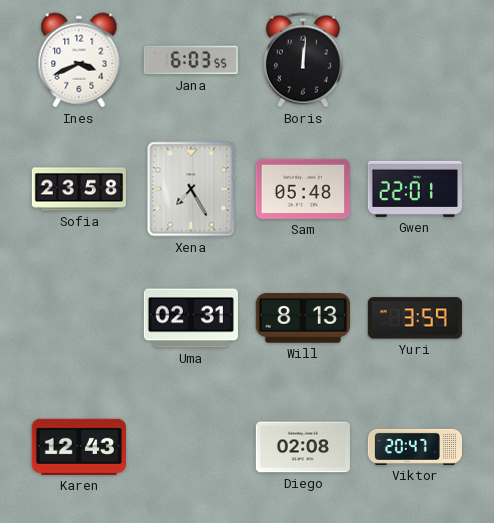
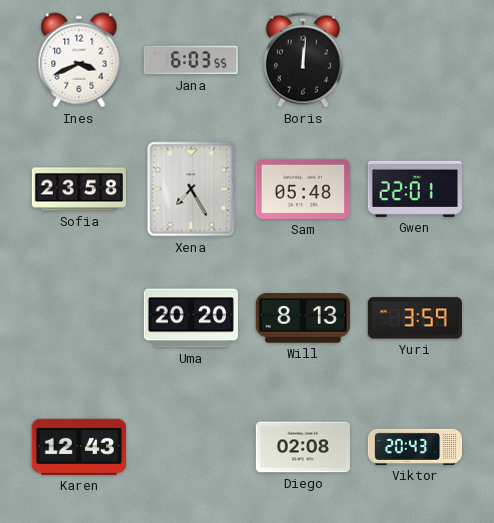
Uma: 02:31 -> 20:20
Viktor: 20:47 -> 20:43
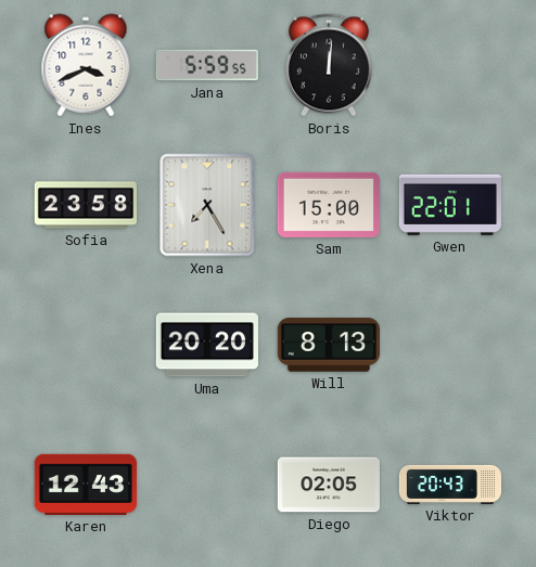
Jana: 6:03 -> 5:59
Sam: 05:48 -> 15:00
Yuri: 3:59 -> none
Diego: 02:08 -> 02:05
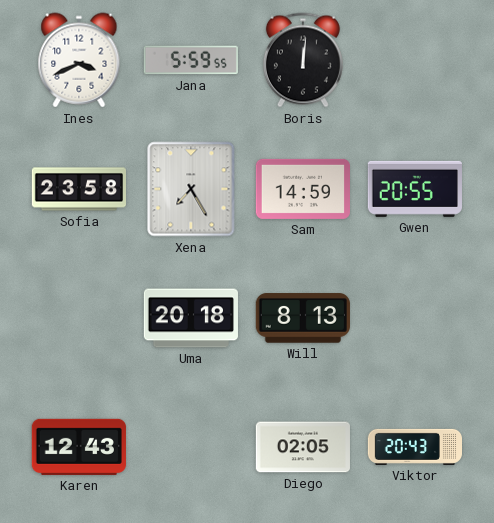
Sam: 15:00 -> 14:59
Gwen: 22:01 -> 20:55
Uma: 20:20 -> 20:18
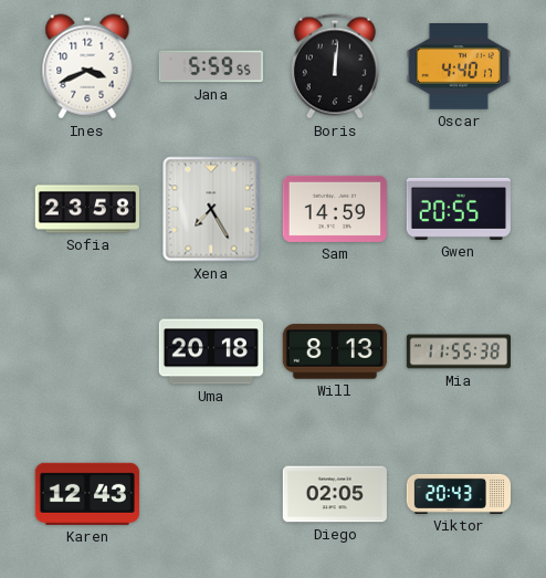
Oscar: none -> 4:40
Mia: none -> 11:55
